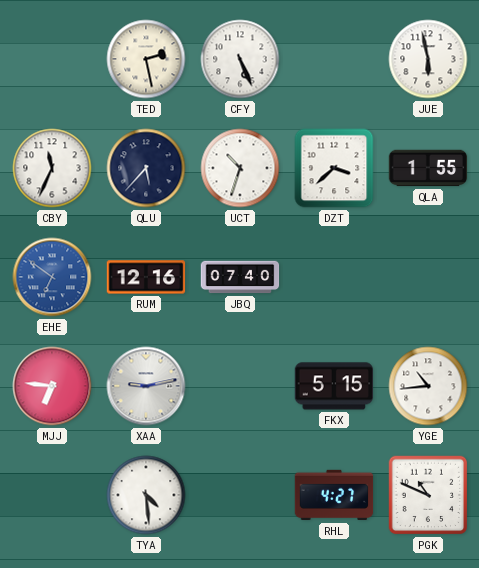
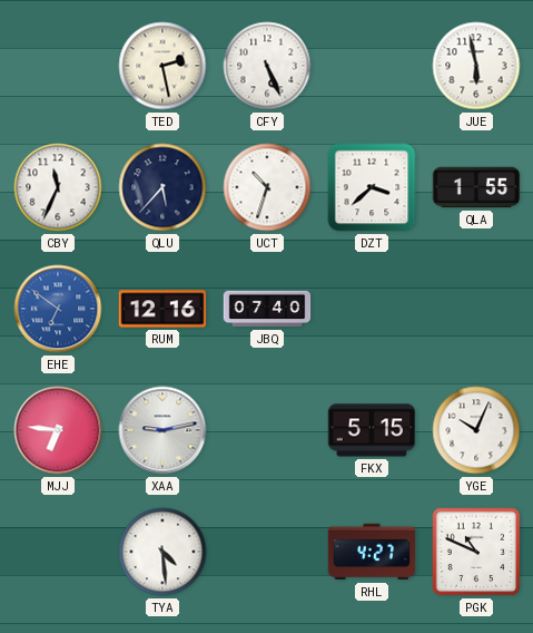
YGE: 10:44 -> 10:04
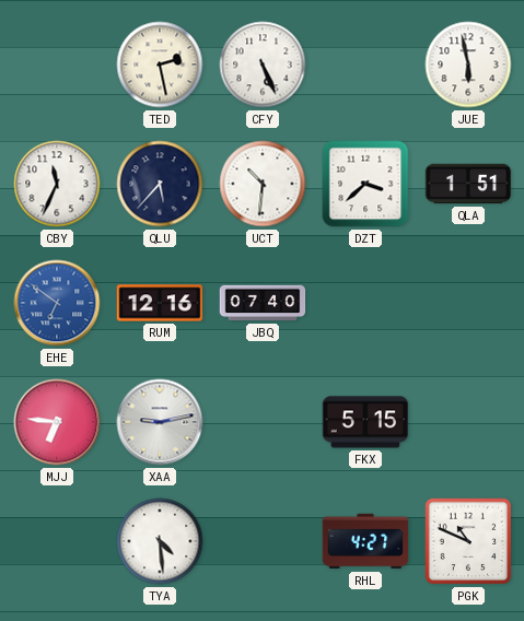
UCT: 10:33 -> 10:31
QLA: 1:55 -> 1:51
YGE: 10:04 -> none
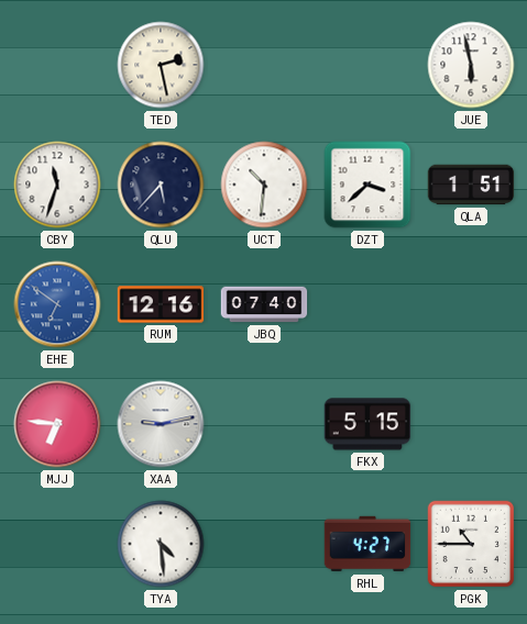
CFY: 5:26 -> none
CBY: 11:34 -> 11:33
PGK: 10:49 -> 10:45
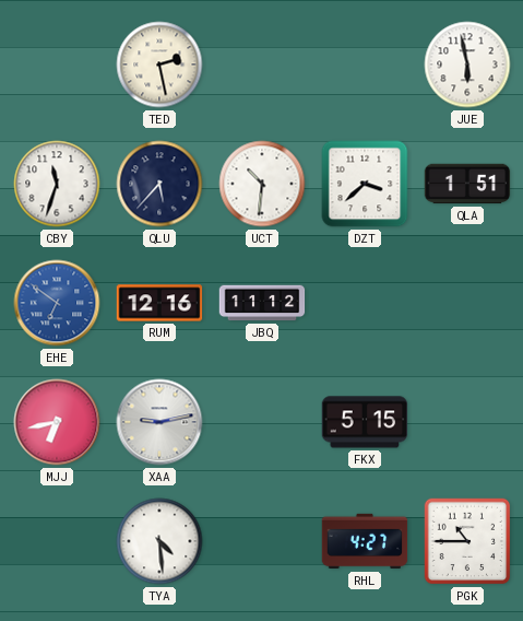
JBQ: 07:40 -> 11:12
MJJ: 6:46 -> 6:43
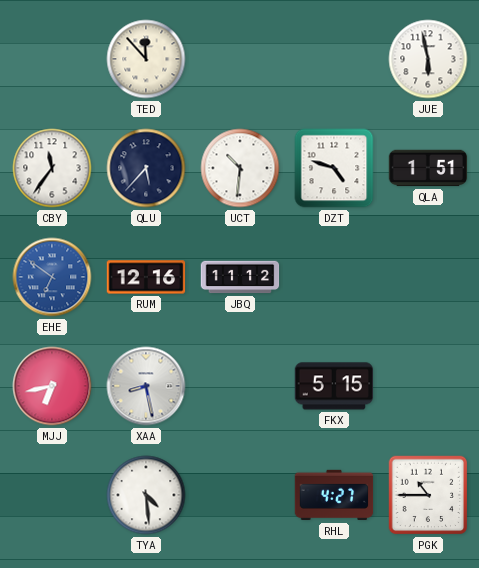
TED: 2:28 -> 11:53
CBY: 11:33 -> 11:36
DZT: 3:38 -> 4:48
XAA: 9:13 -> 8:28
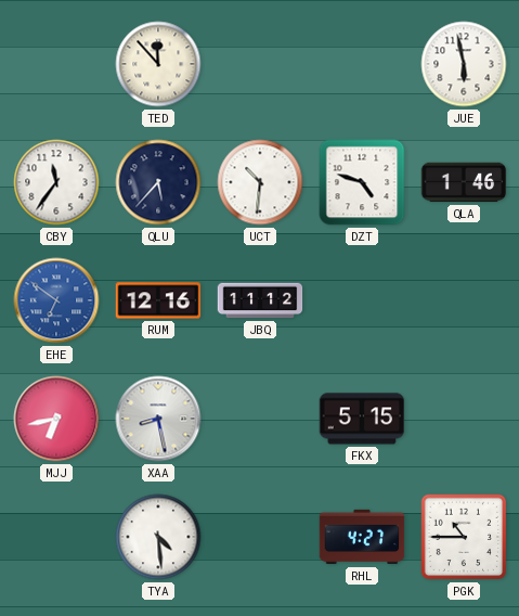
QLA: 1:51 -> 1:46
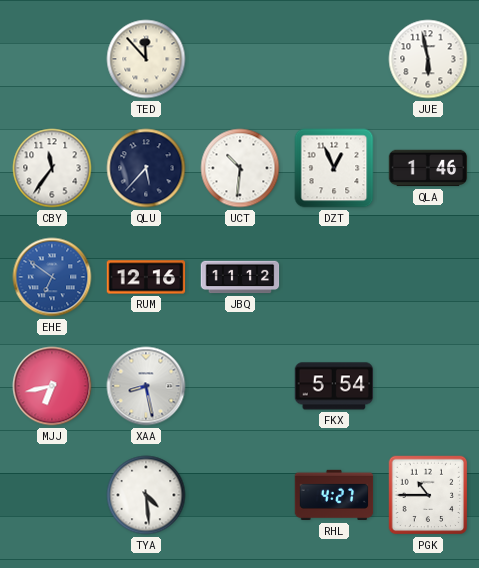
DZT: 4:48 -> 12:56
FKX: 5:15 -> 5:54
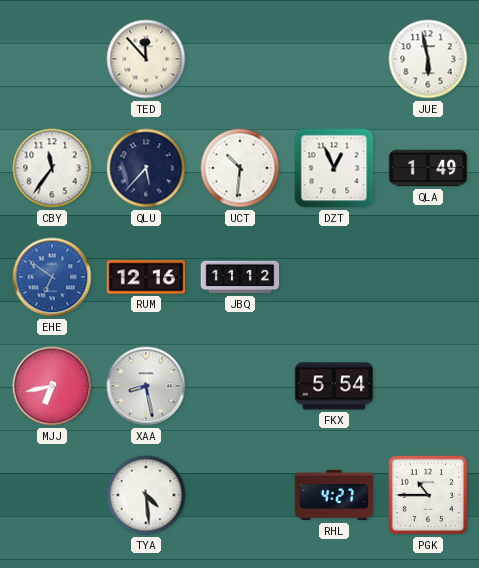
QLA: 1:46 -> 1:49
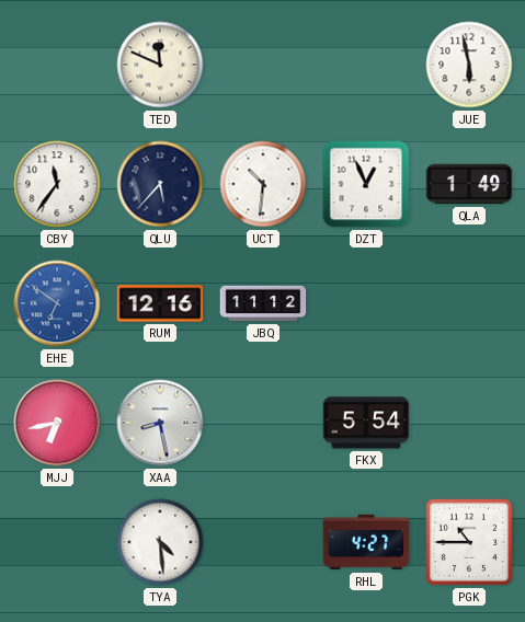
TED: 11:53 -> 11:49
